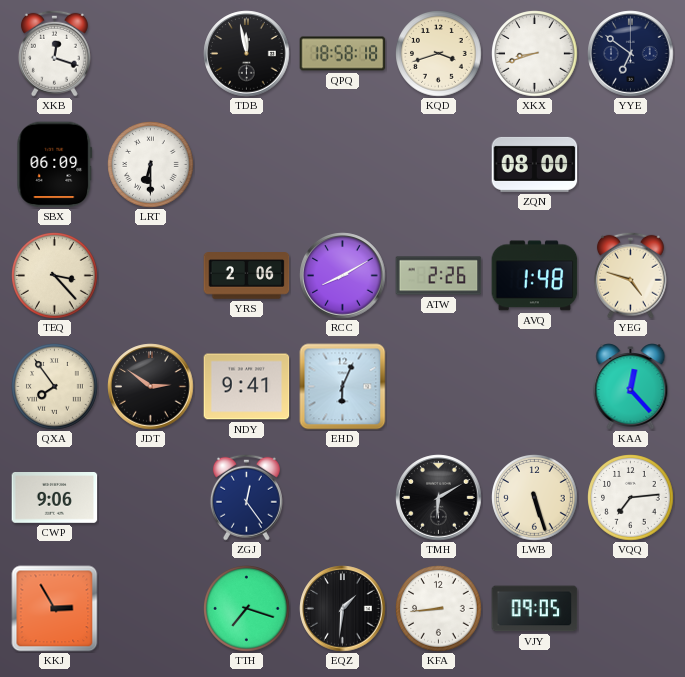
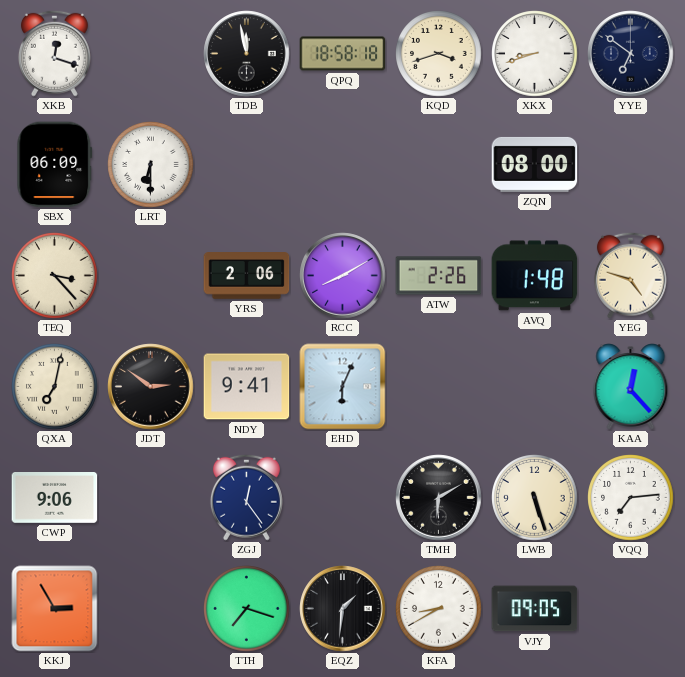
QXA: 7:54 -> 7:02
KFA: 8:44 -> 8:40
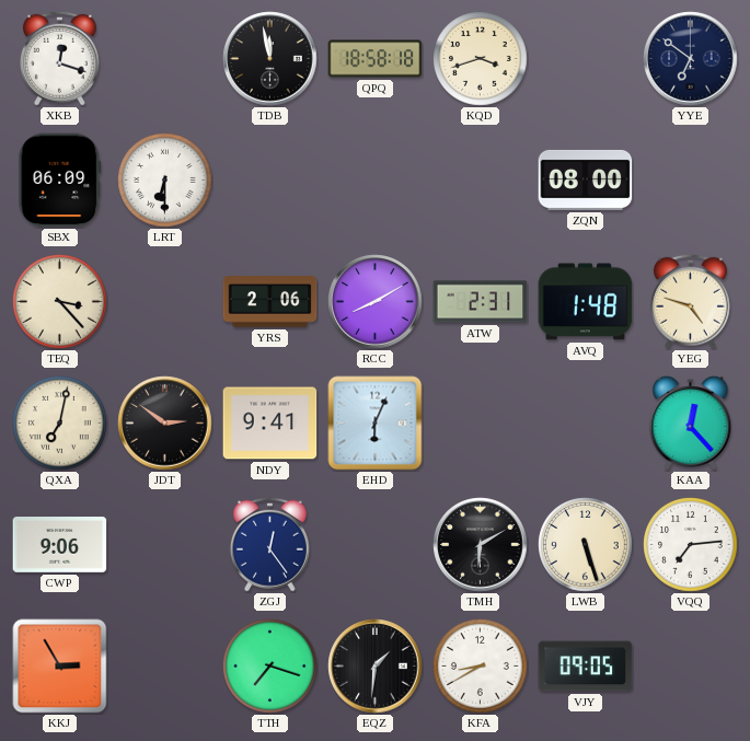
XKX: 8:42 -> none
ATW: 2:26 -> 2:31
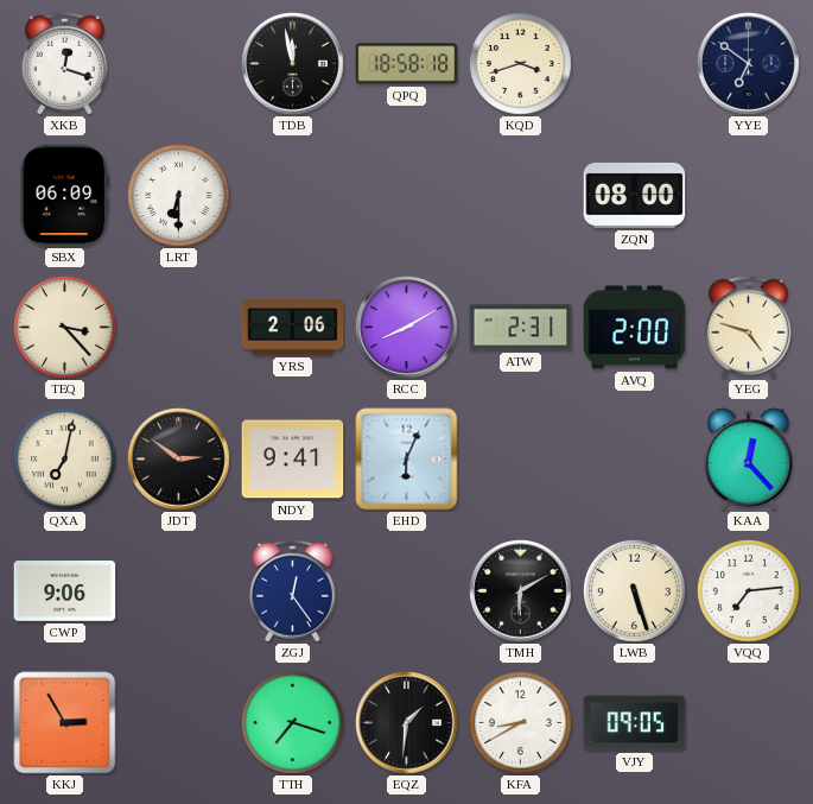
AVQ: 1:48 -> 2:00
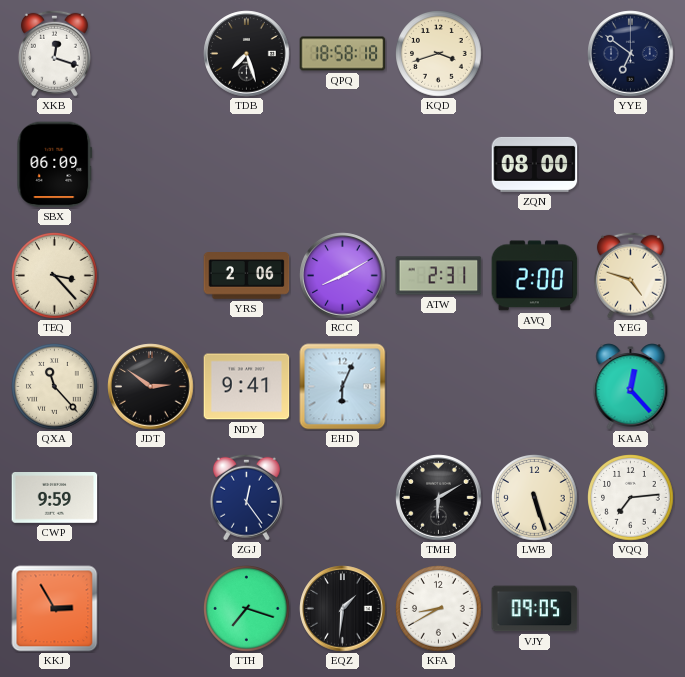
TDB: 11:58 -> 7:27
LRT: 6:30 -> none
QXA: 7:02 -> 11:23
CWP: 9:06 -> 9:59
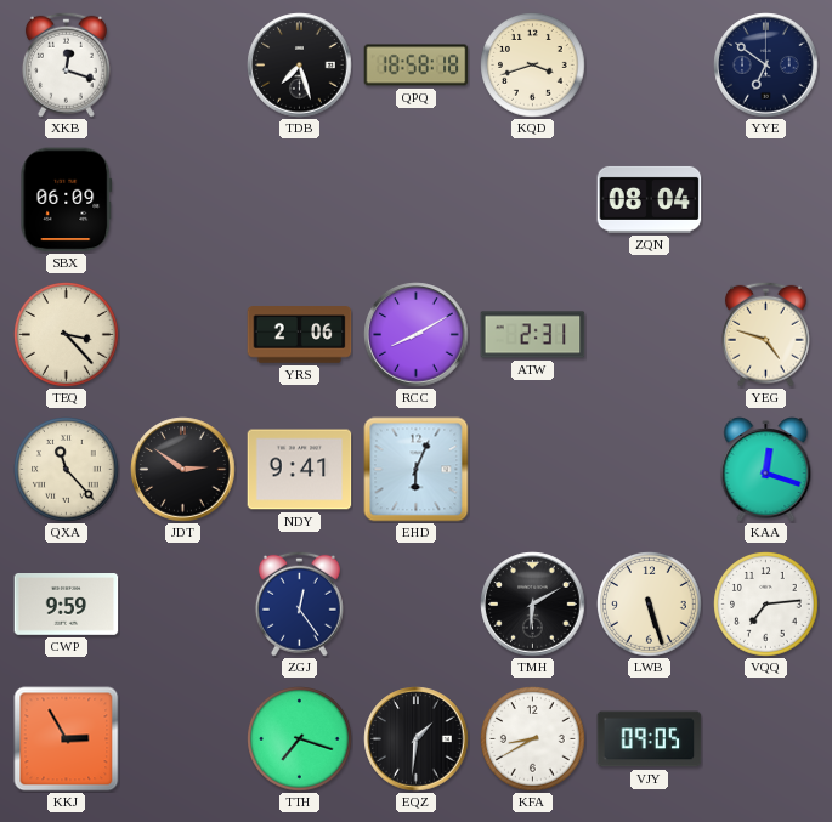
ZQN: 08:00 -> 08:04
AVQ: 2:00 -> none
KAA: 12:23 -> 12:18
